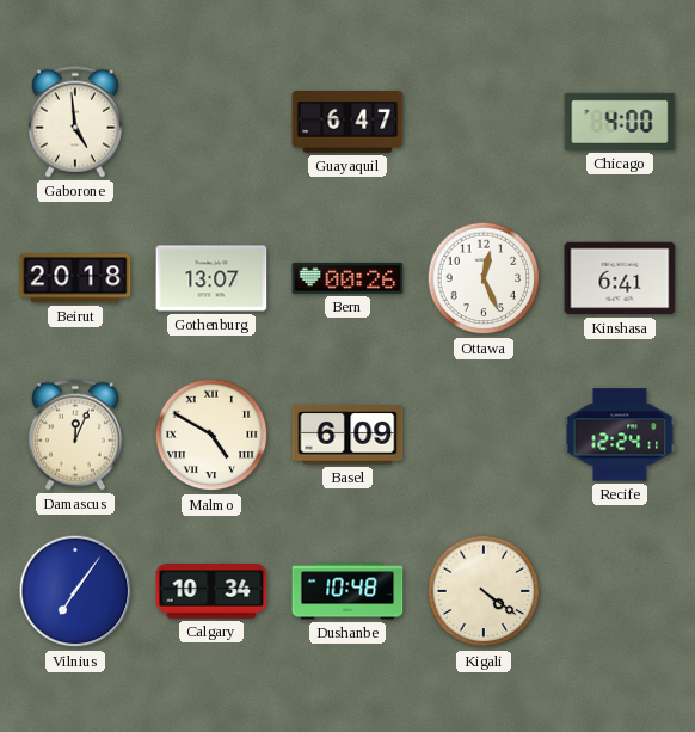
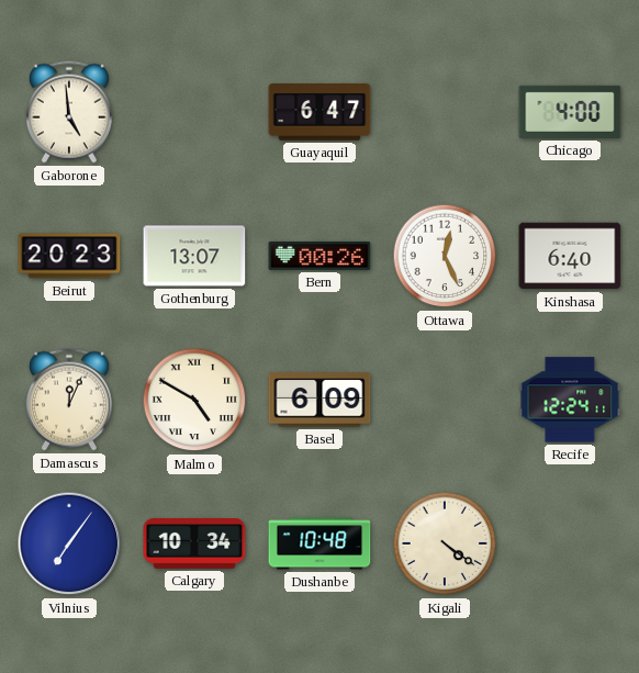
Beirut: 20:18 -> 20:23
Kinshasa: 6:41 -> 6:40
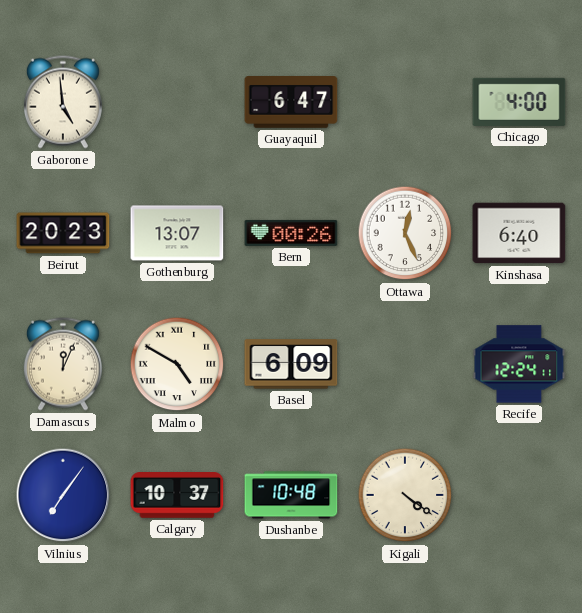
Calgary: 10:34 -> 10:37
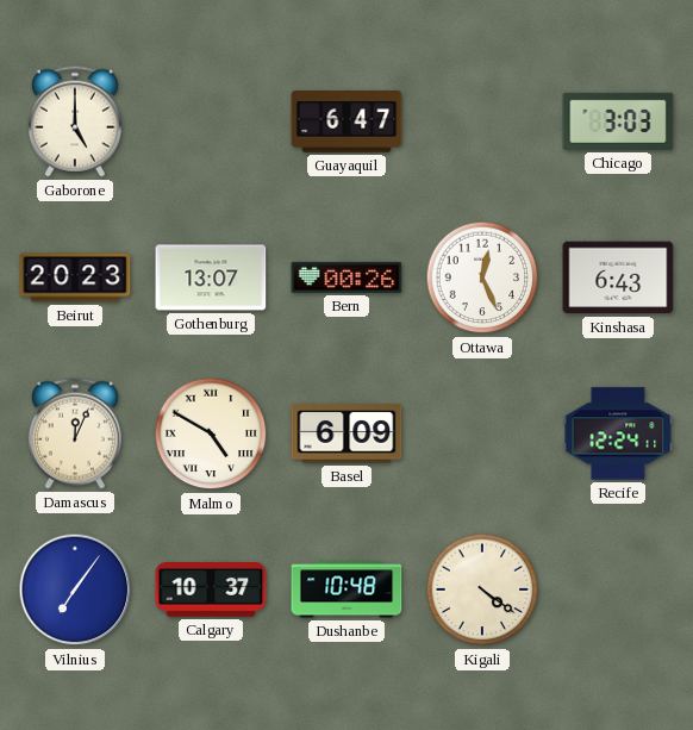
Gaborone: 4:59 -> 5:00
Chicago: 4:00 -> 3:03
Kinshasa: 6:40 -> 6:43
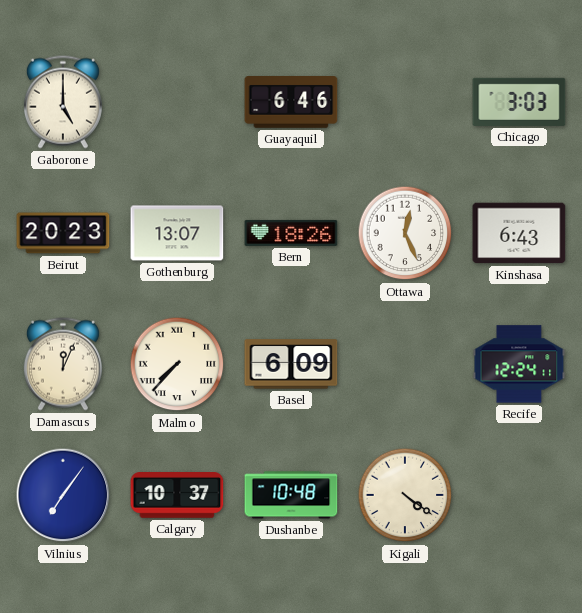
Guayaquil: 6:47 -> 6:46
Bern: 00:26 -> 18:26
Malmo: 4:50 -> 7:37
